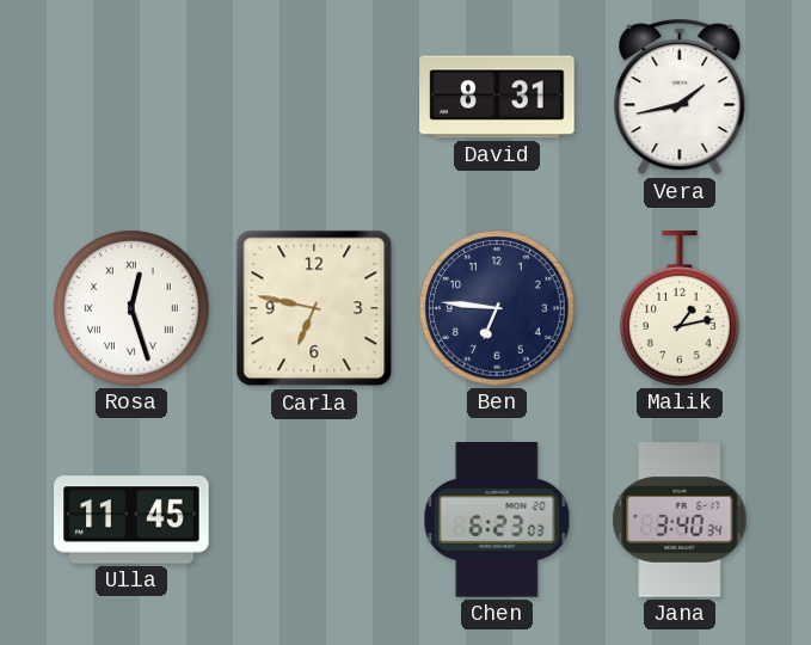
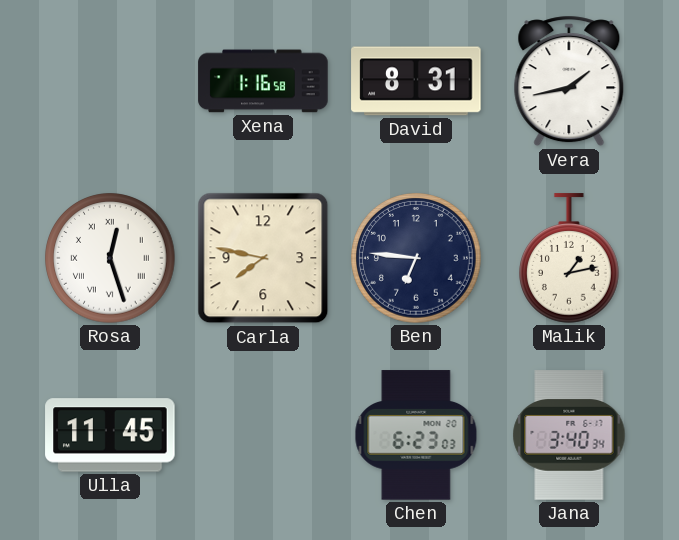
Xena: none -> 1:16
Carla: 6:47 -> 7:47
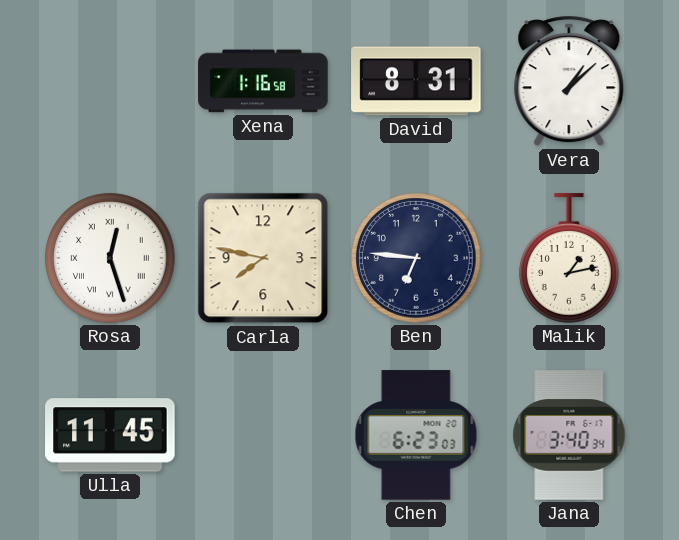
Vera: 1:43 -> 1:08
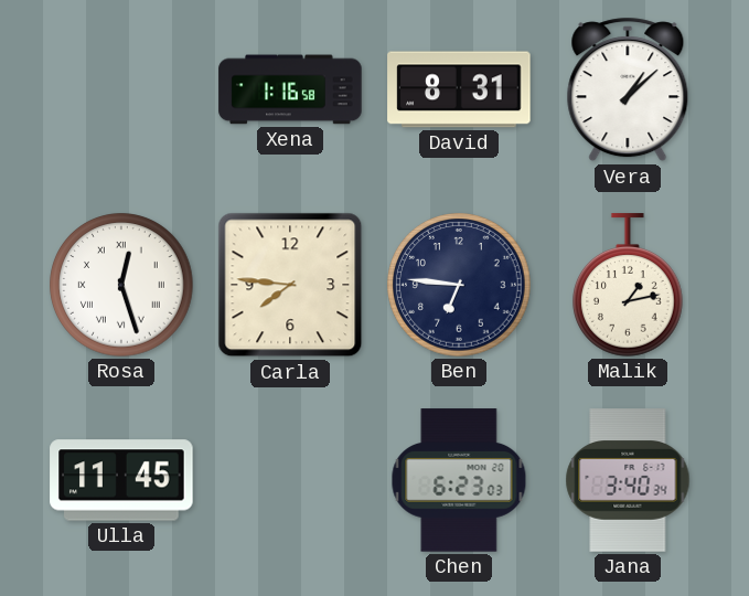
Carla: 7:47 -> 7:46
